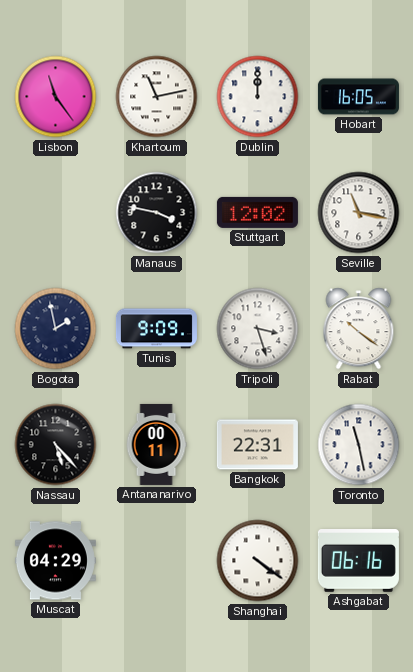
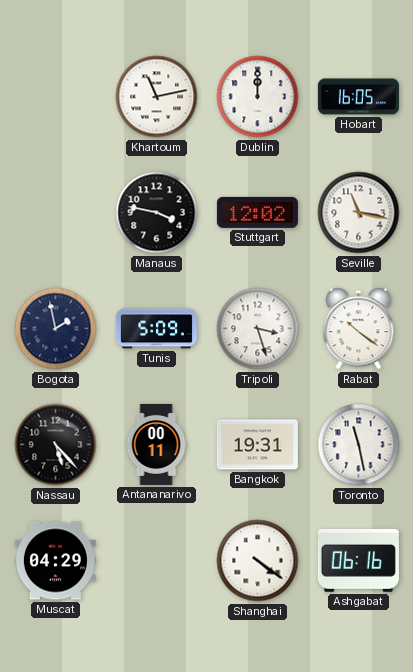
Lisbon: 11:24 -> none
Tunis: 9:09 -> 5:09
Bangkok: 22:31 -> 19:31
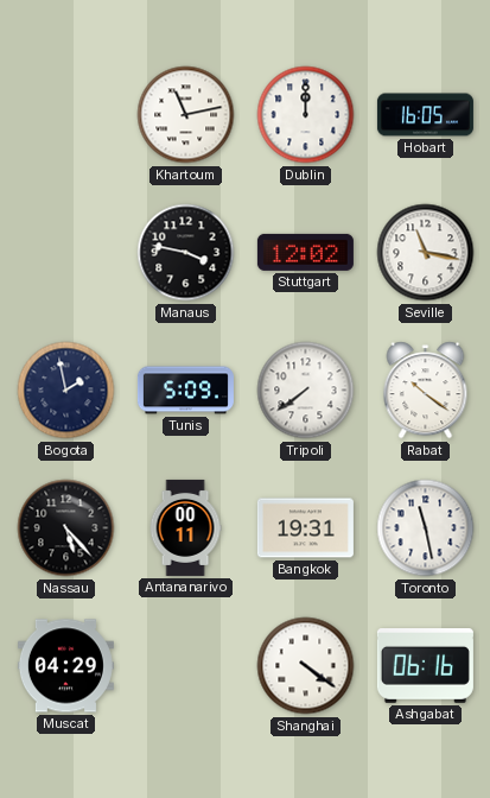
Tripoli: 3:27 -> 7:39
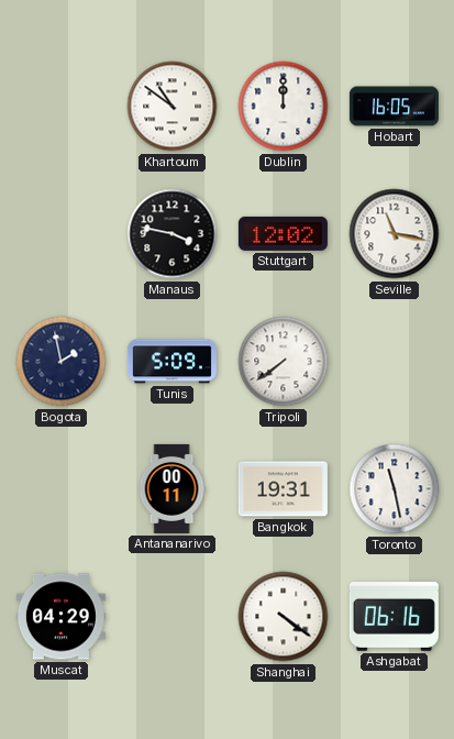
Khartoum: 11:13 -> 10:51
Rabat: 10:21 -> none
Nassau: 5:23 -> none
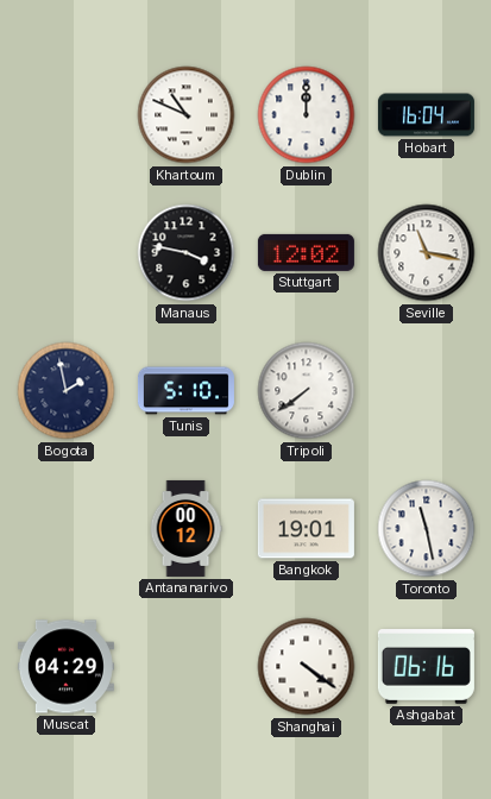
Khartoum: 10:51 -> 10:49
Hobart: 16:05 -> 16:04
Tunis: 5:09 -> 5:10
Antananarivo: 00:11 -> 00:12
Bangkok: 19:31 -> 19:01
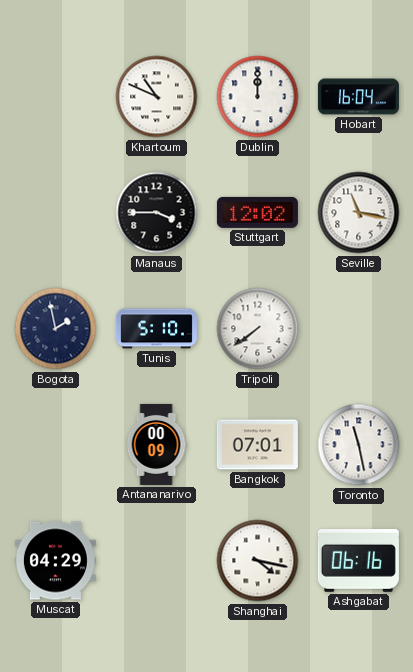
Manaus: 3:47 -> 3:45
Antananarivo: 00:12 -> 00:09
Bangkok: 19:01 -> 07:01
Shanghai: 4:21 -> 4:17
